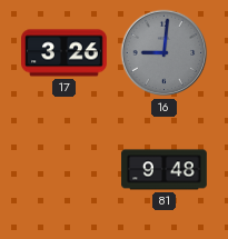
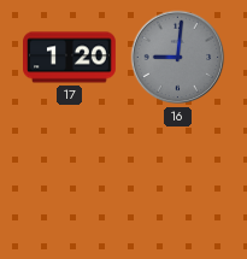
17: 3:26 -> 1:20
81: 9:48 -> none
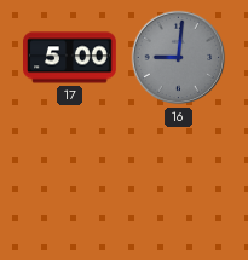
17: 1:20 -> 5:00
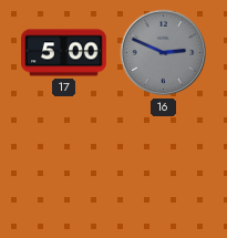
16: 9:01 -> 2:49
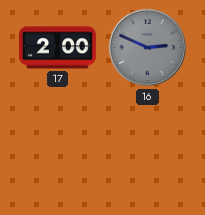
17: 5:00 -> 2:00
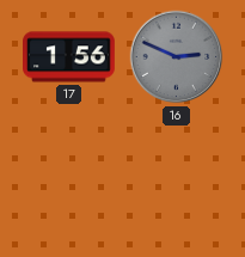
17: 2:00 -> 1:56
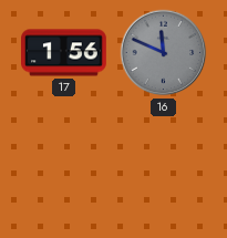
16: 2:49 -> 11:49
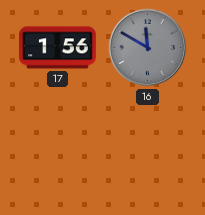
16: 11:49 -> 11:50
